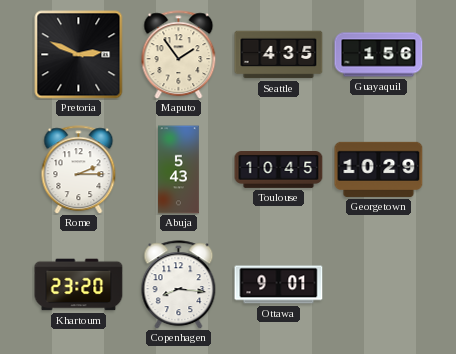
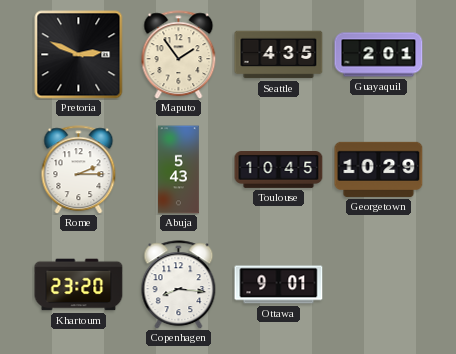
Guayaquil: 1:56 -> 2:01
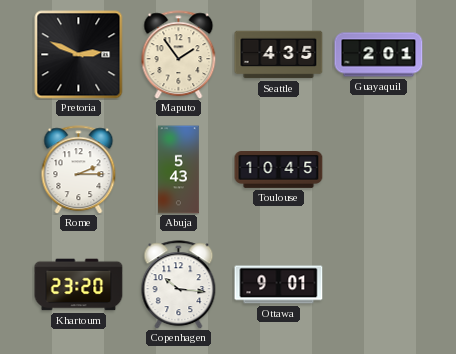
Georgetown: 10:29 -> none
Copenhagen: 8:16 -> 10:16
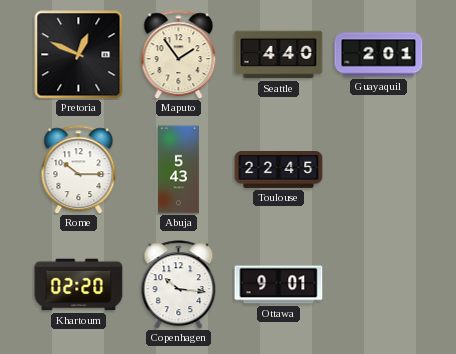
Pretoria: 2:49 -> 12:49
Seattle: 4:35 -> 4:40
Rome: 2:15 -> 10:15
Toulouse: 10:45 -> 22:45
Khartoum: 23:20 -> 02:20
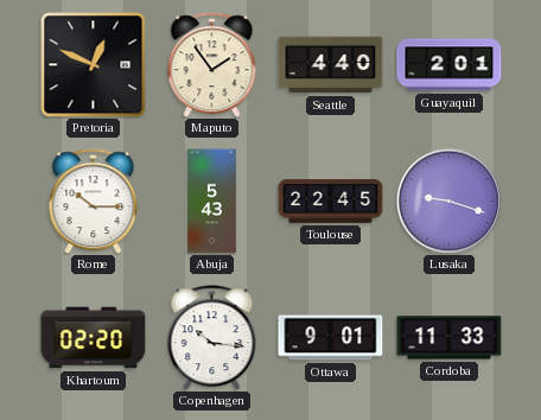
Lusaka: none -> 9:18
Cordoba: none -> 11:33
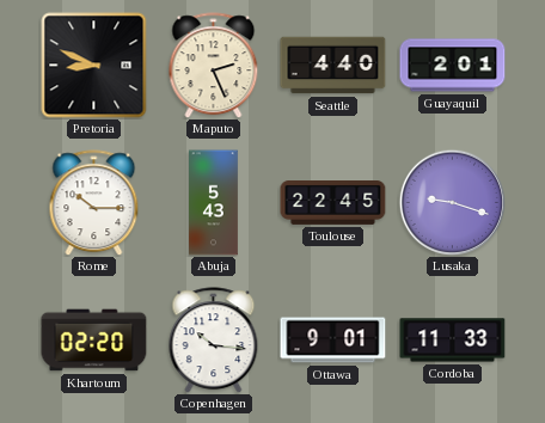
Pretoria: 12:49 -> 8:49
Maputo: 1:54 -> 2:26
